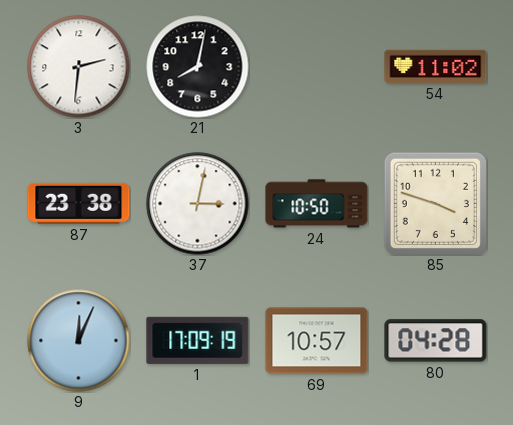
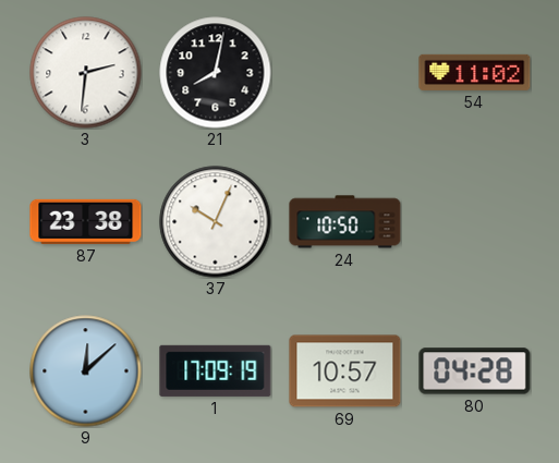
37: 3:02 -> 10:04
85: 3:48 -> none
9: 12:04 -> 12:08
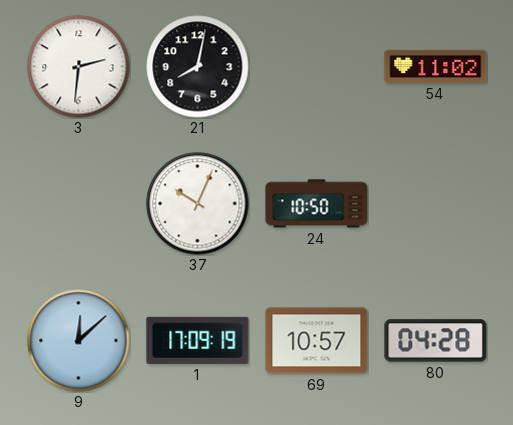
87: 23:38 -> none
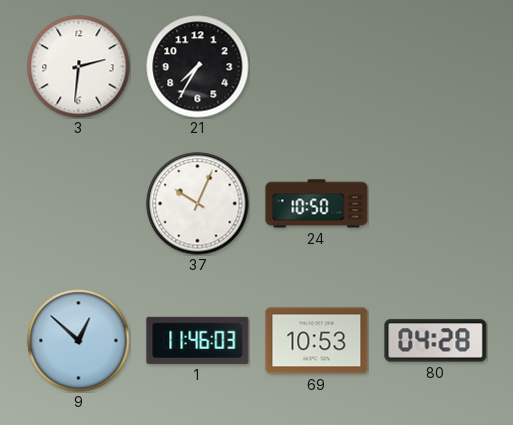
21: 8:02 -> 7:35
54: 11:02 -> none
9: 12:08 -> 12:52
1: 17:09 -> 11:46
69: 10:57 -> 10:53
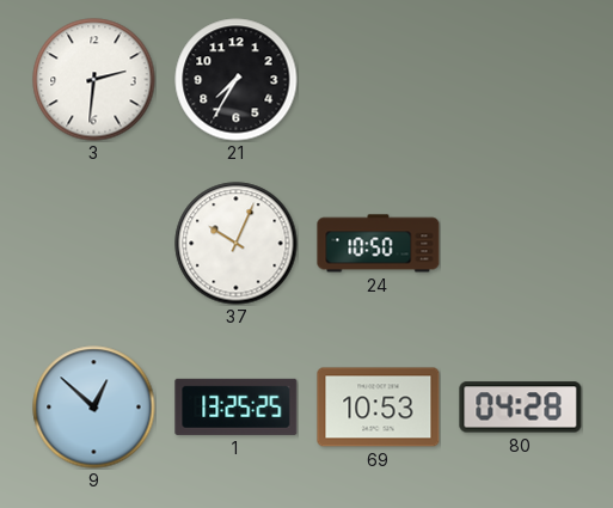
1: 11:46 -> 13:25
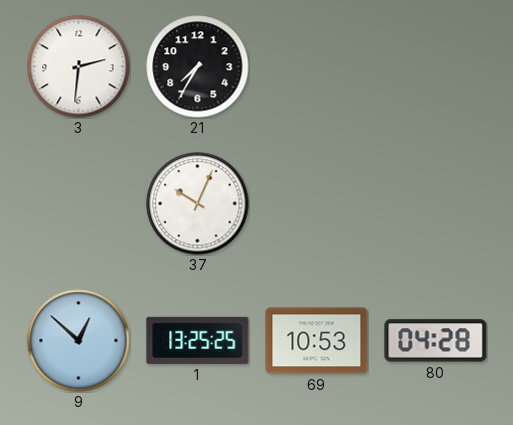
24: 10:50 -> none
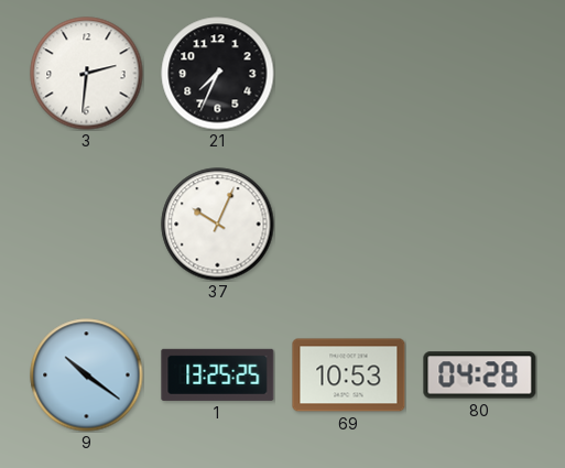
21: 7:35 -> 7:34
9: 12:52 -> 10:21
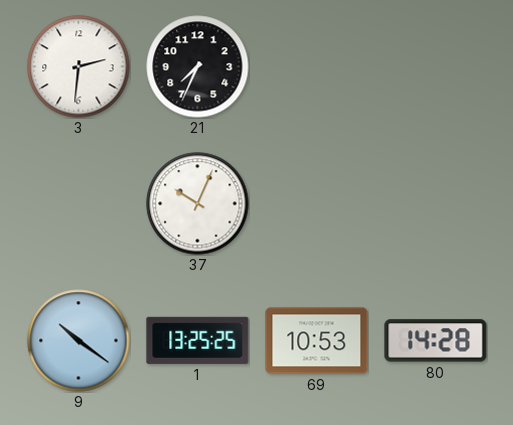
80: 04:28 -> 14:28
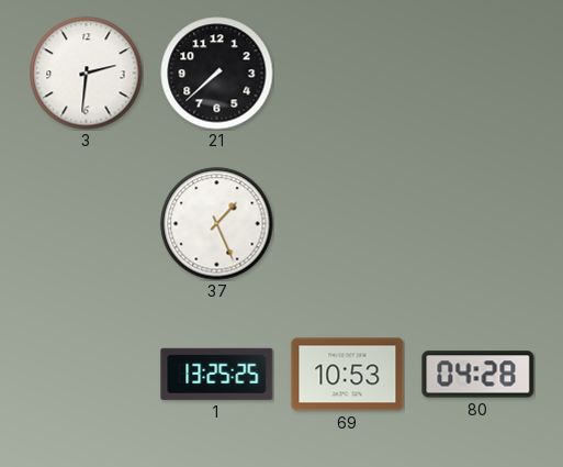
21: 7:34 -> 7:38
37: 10:04 -> 1:26
9: 10:21 -> none
80: 14:28 -> 04:28
